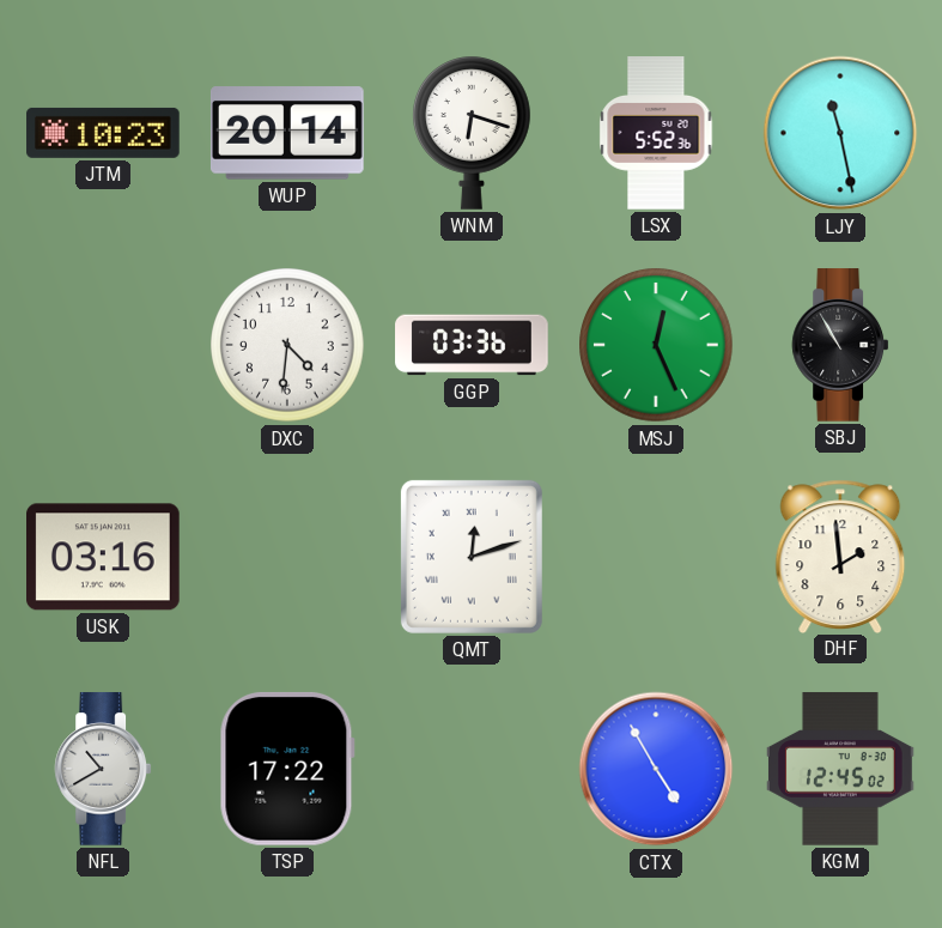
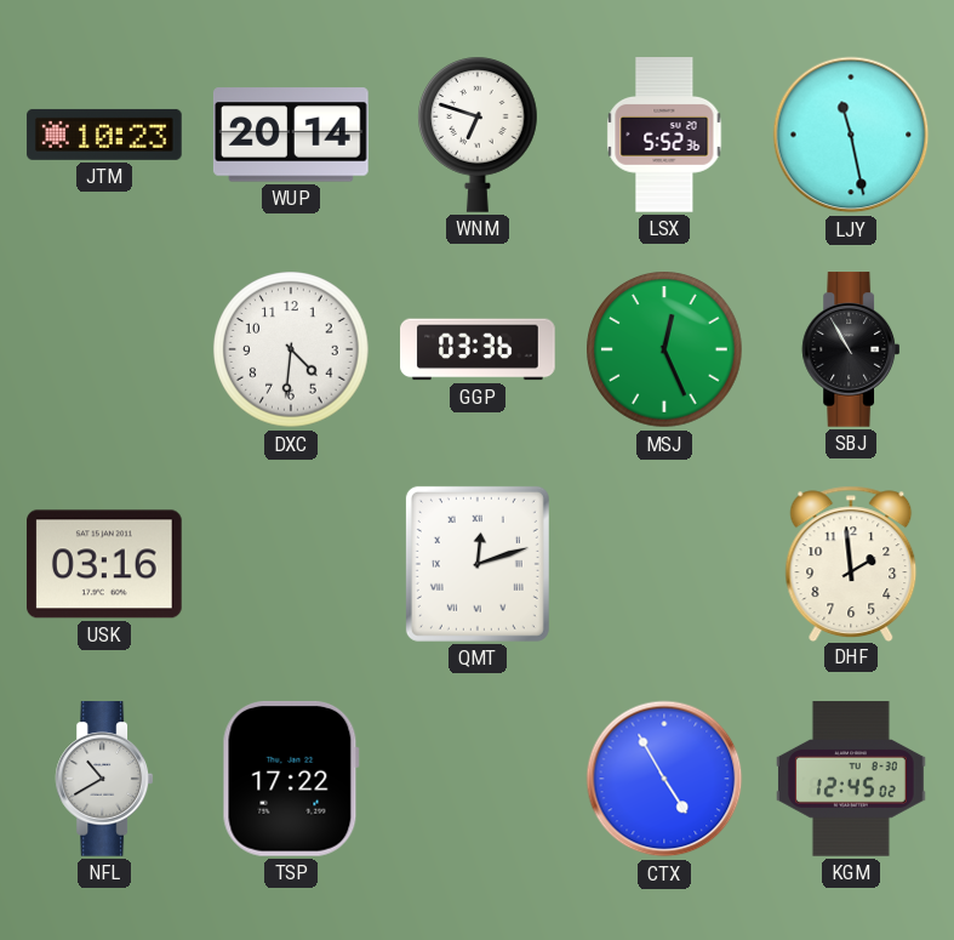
WNM: 6:18 -> 6:48
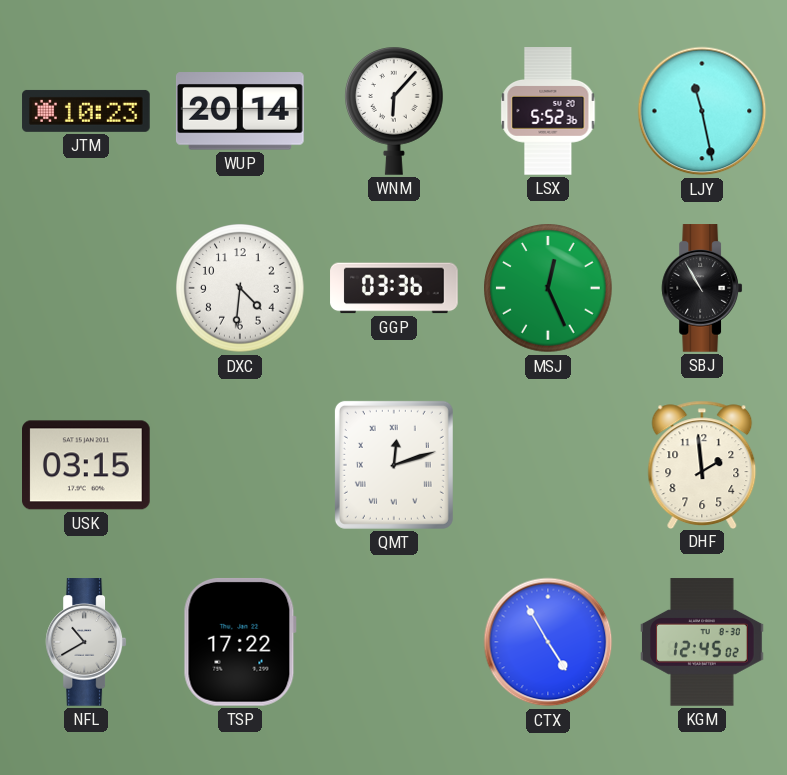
WNM: 6:48 -> 6:07
USK: 03:16 -> 03:15
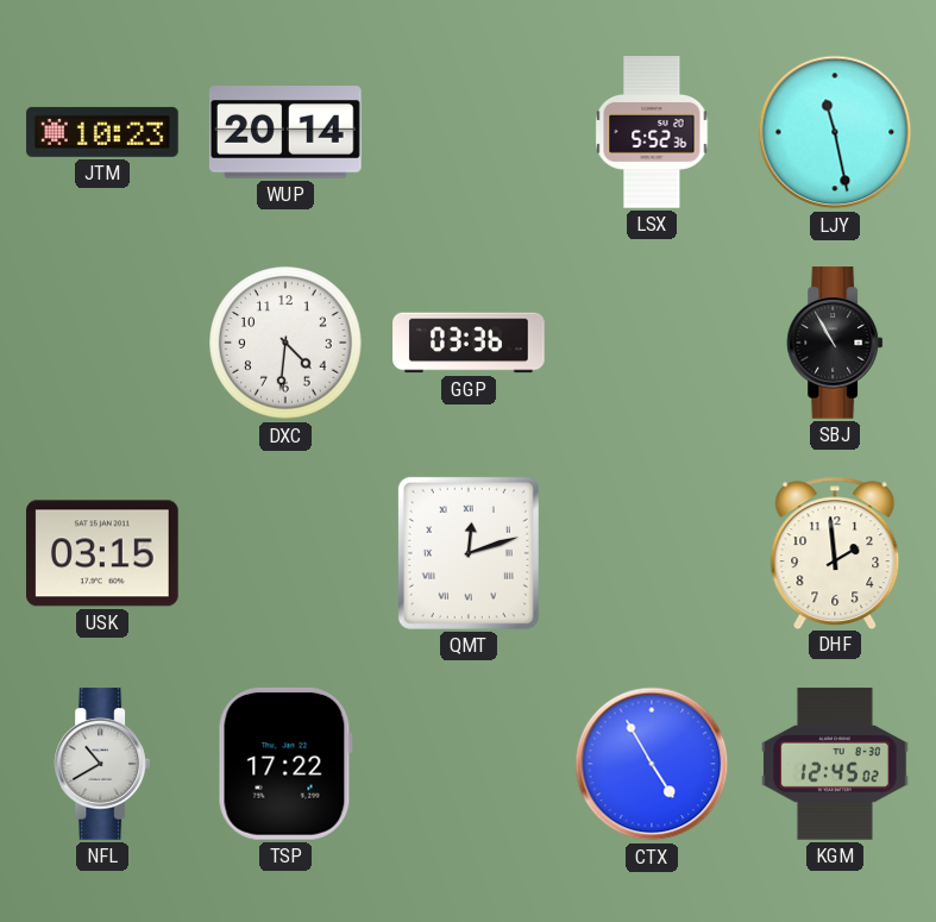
WNM: 6:07 -> none
MSJ: 12:26 -> none
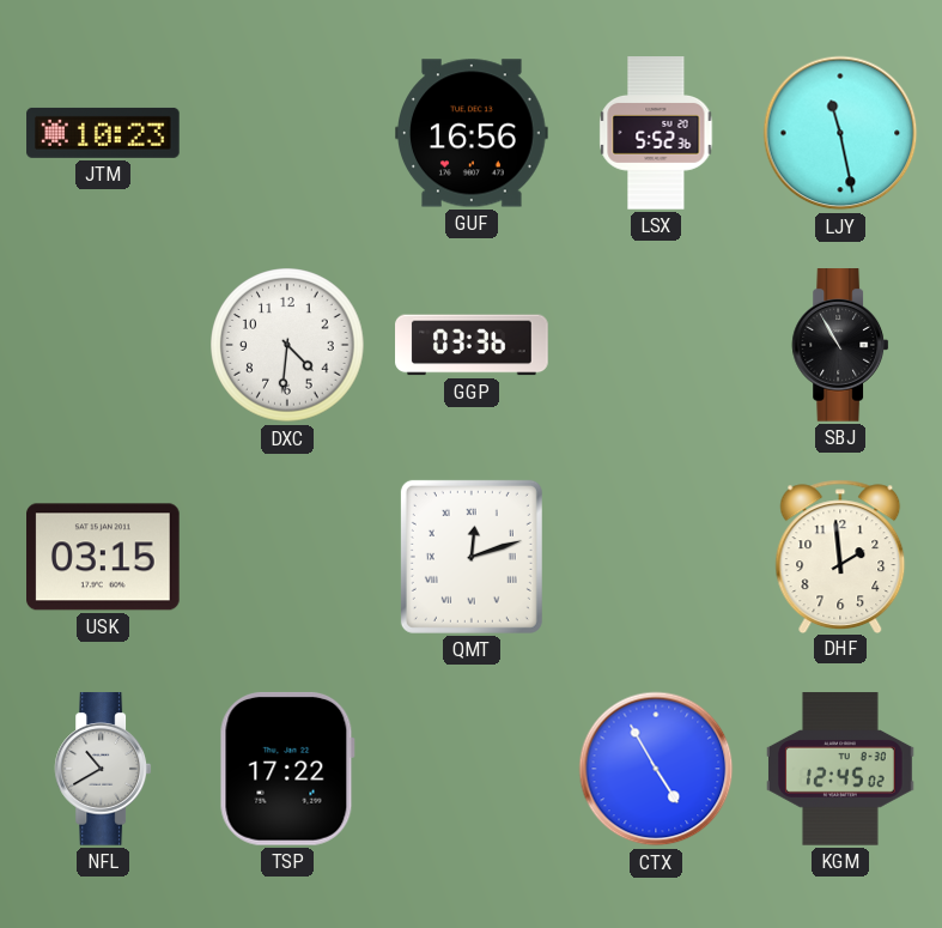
WUP: 20:14 -> none
GUF: none -> 16:56
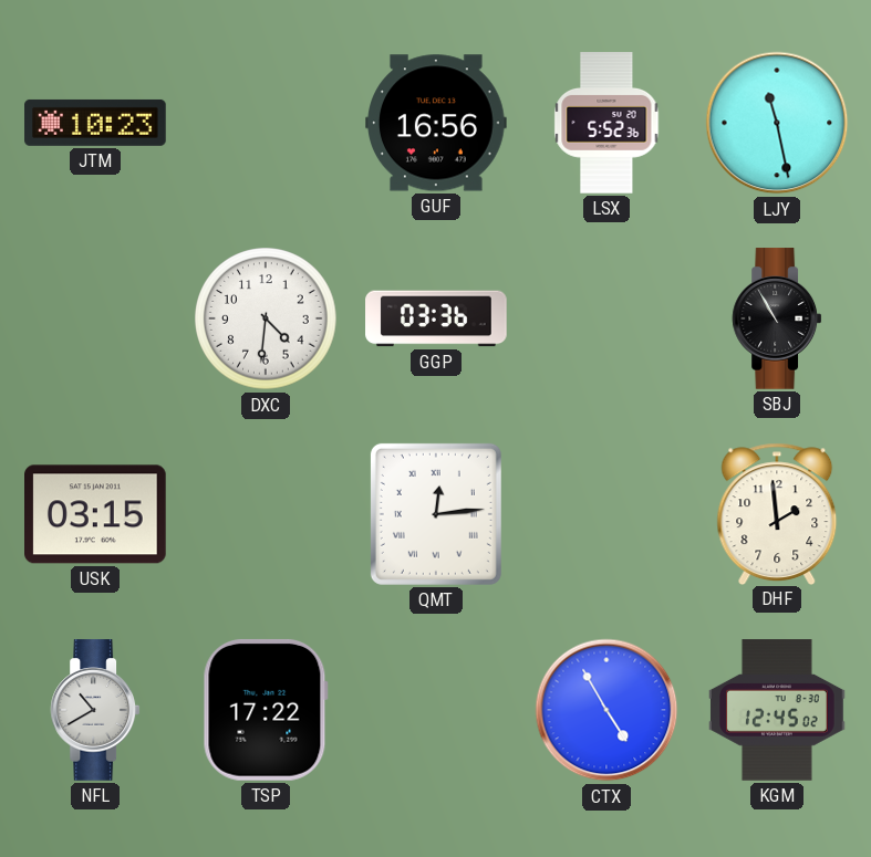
QMT: 12:12 -> 12:14
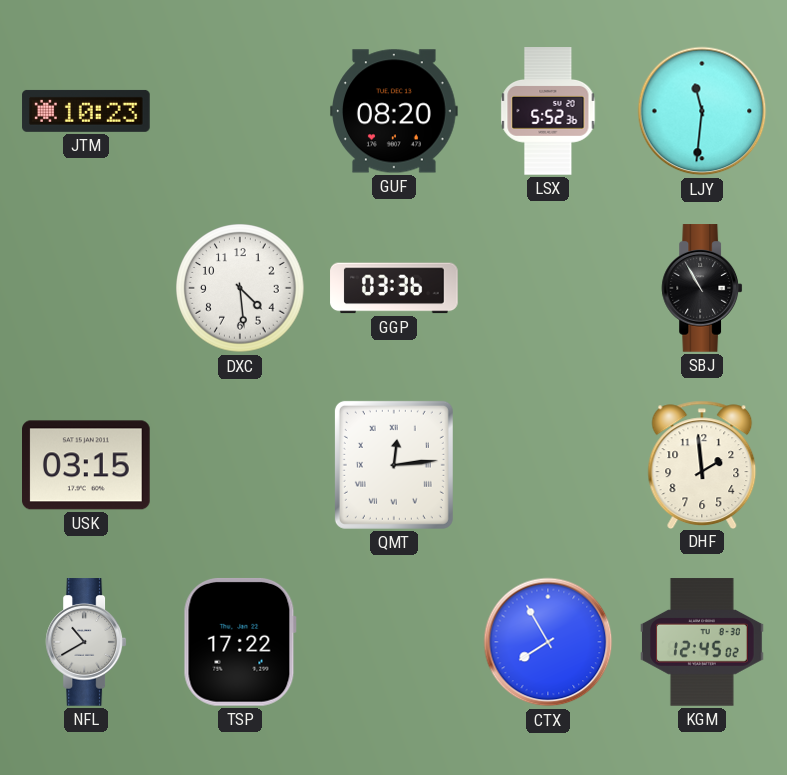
GUF: 16:56 -> 08:20
LJY: 11:28 -> 11:31
DXC: 4:31 -> 4:29
CTX: 4:55 -> 7:55
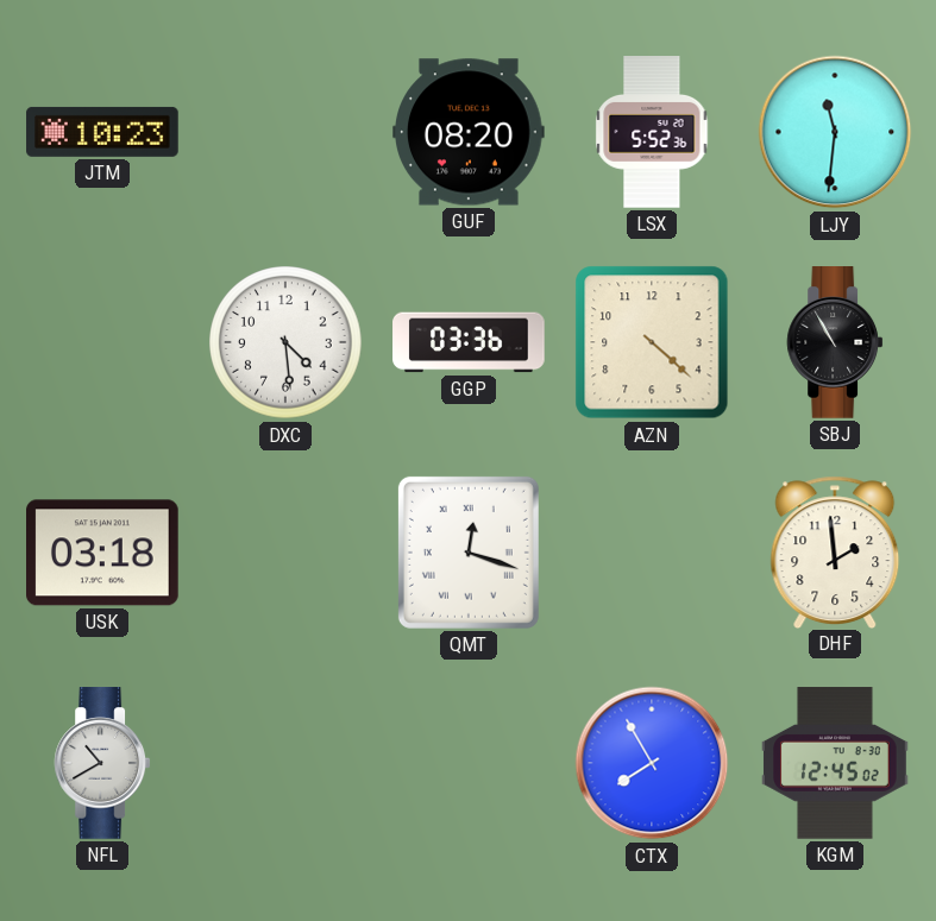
AZN: none -> 4:22
USK: 03:15 -> 03:18
QMT: 12:14 -> 12:18
TSP: 17:22 -> none
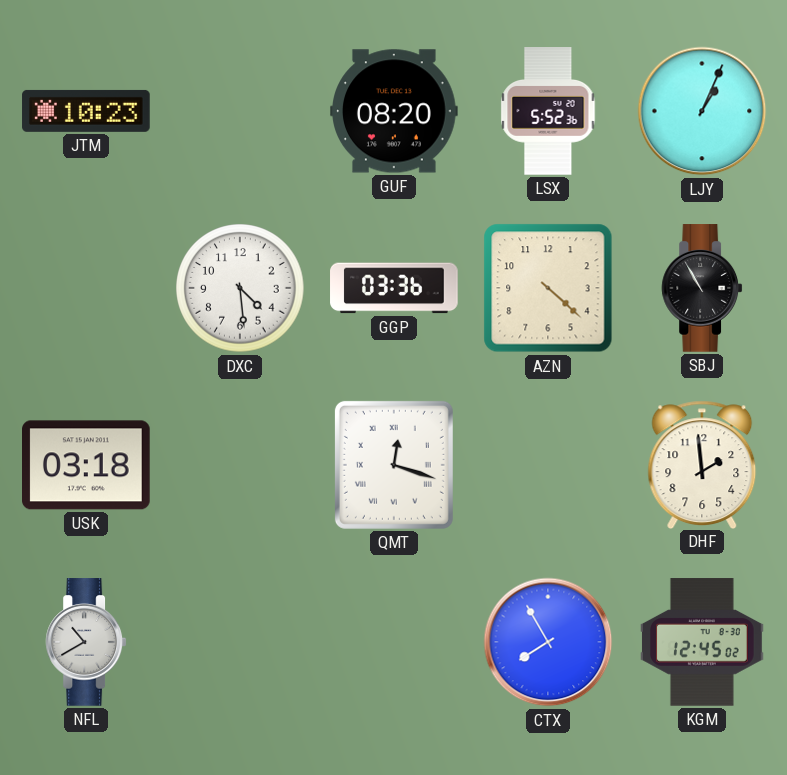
LJY: 11:31 -> 1:04
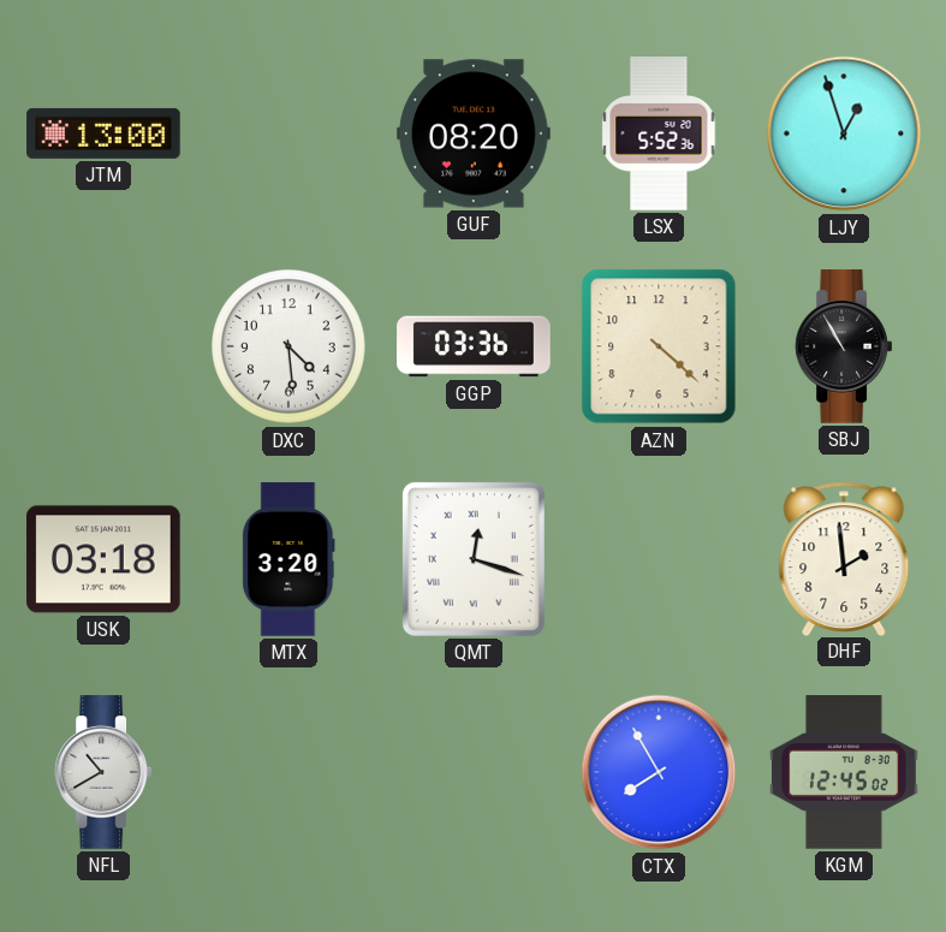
JTM: 10:23 -> 13:00
LJY: 1:04 -> 12:57
MTX: none -> 3:20
